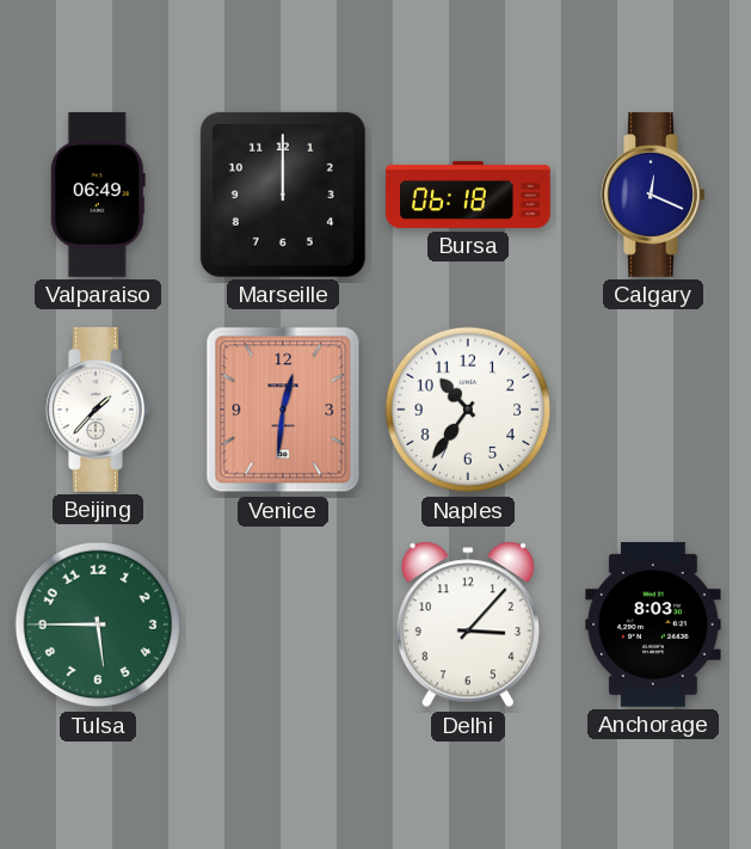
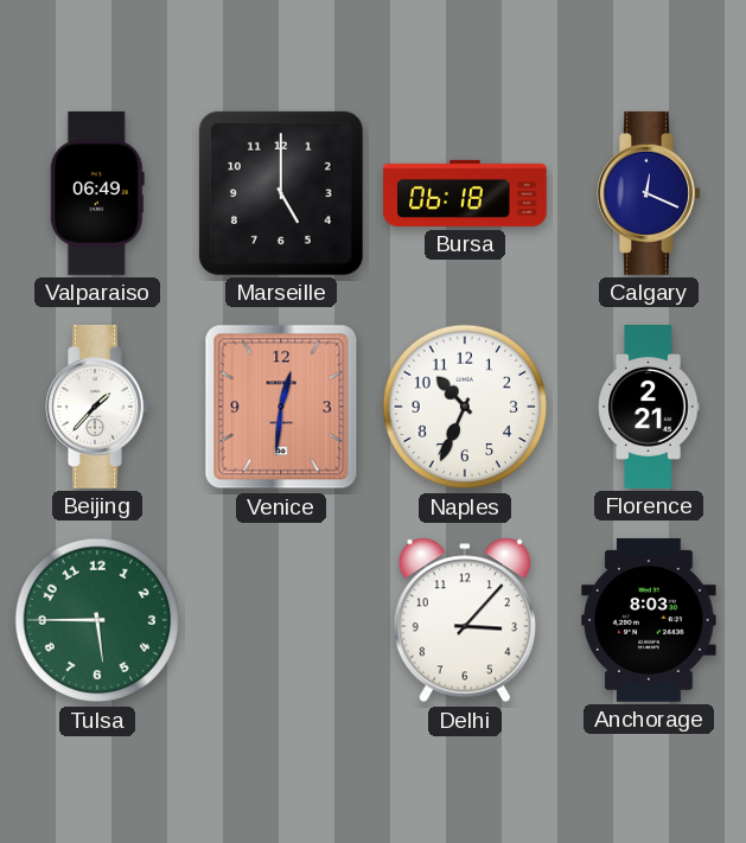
Marseille: 12:00 -> 5:00
Naples: 10:36 -> 10:34
Florence: none -> 2:21
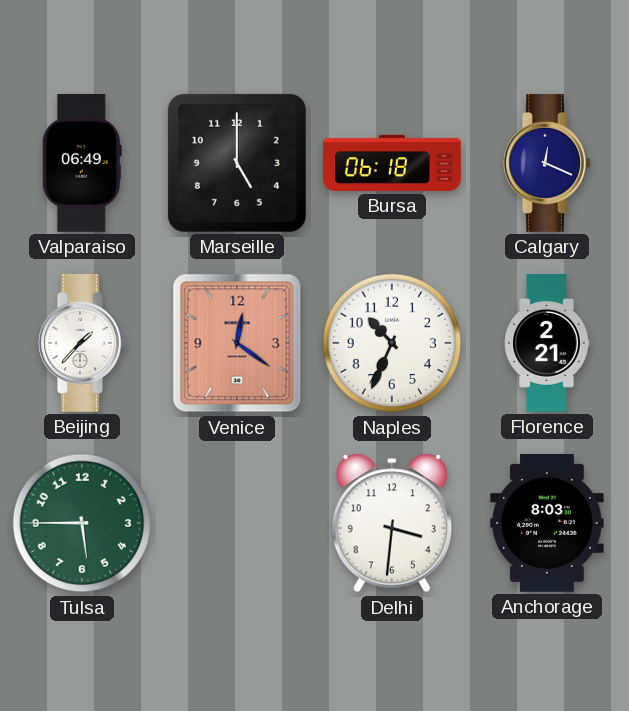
Venice: 12:31 -> 12:21
Delhi: 3:07 -> 3:31
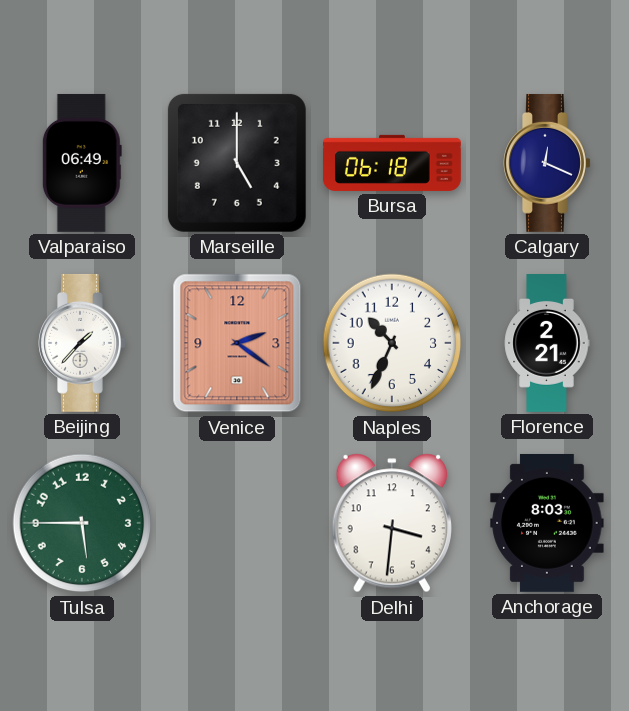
Venice: 12:21 -> 2:21
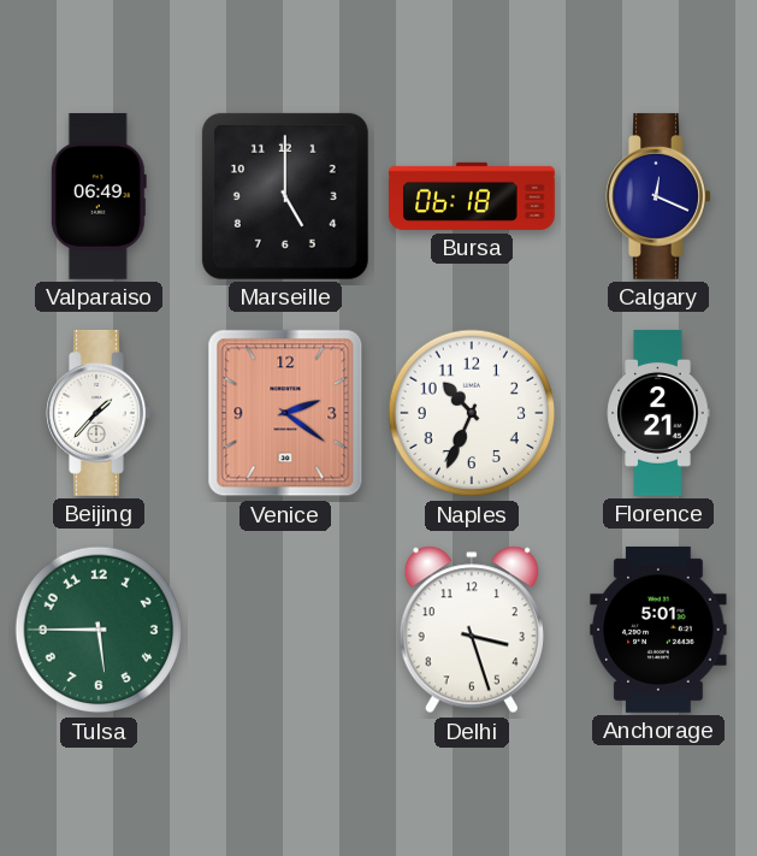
Delhi: 3:31 -> 3:27
Anchorage: 8:03 -> 5:01
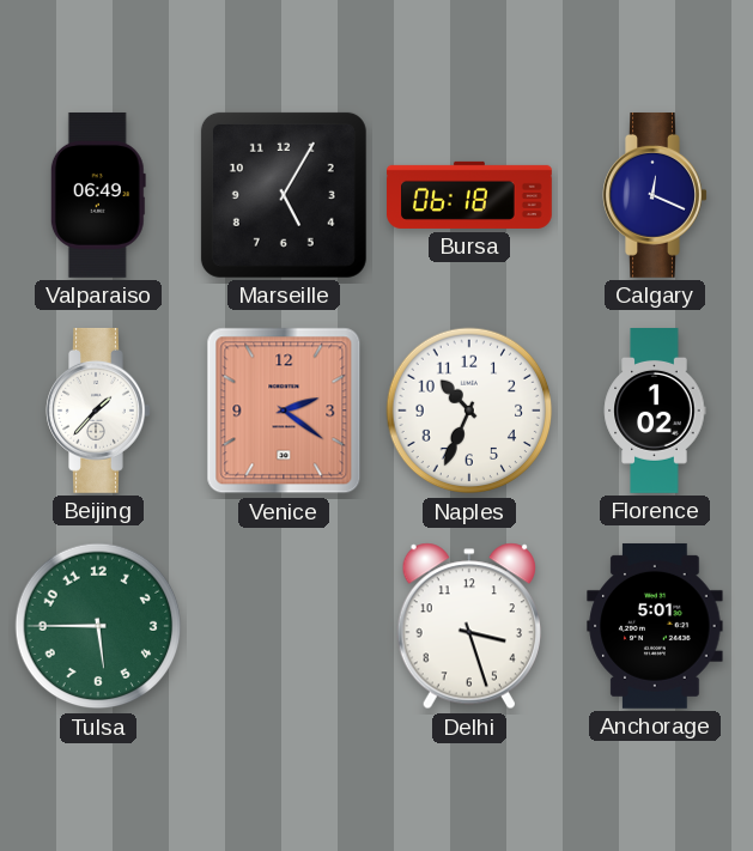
Marseille: 5:00 -> 5:05
Florence: 2:21 -> 1:02
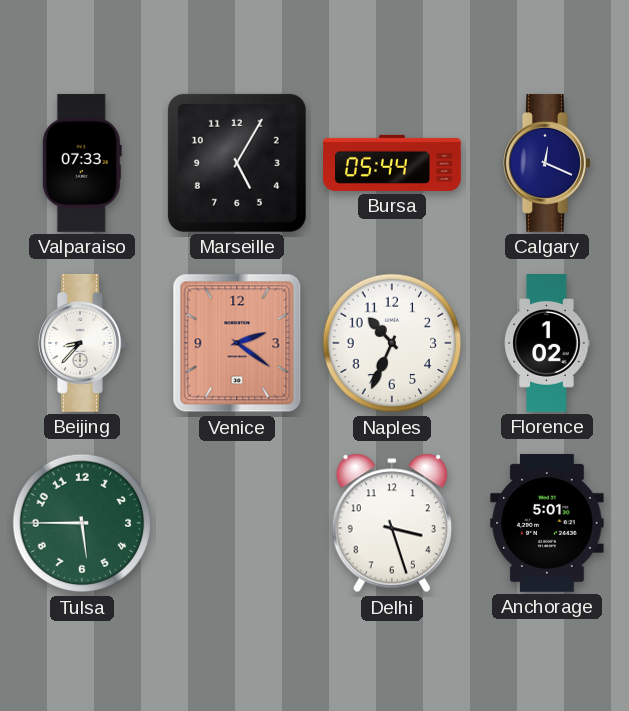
Valparaiso: 06:49 -> 07:33
Bursa: 06:18 -> 05:44
Beijing: 1:37 -> 8:37
